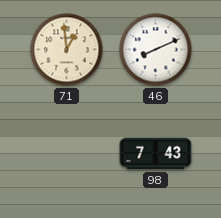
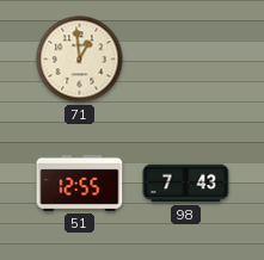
46: 8:11 -> none
51: none -> 12:55
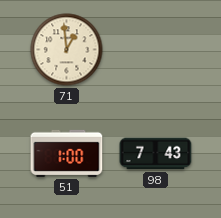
51: 12:55 -> 1:00
